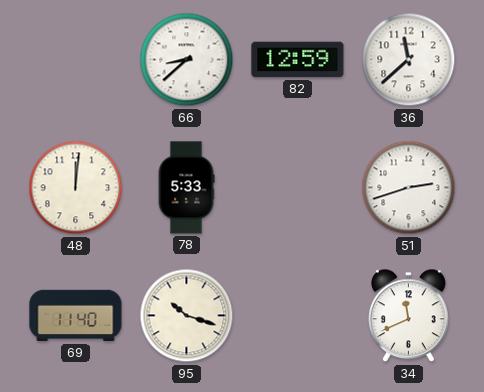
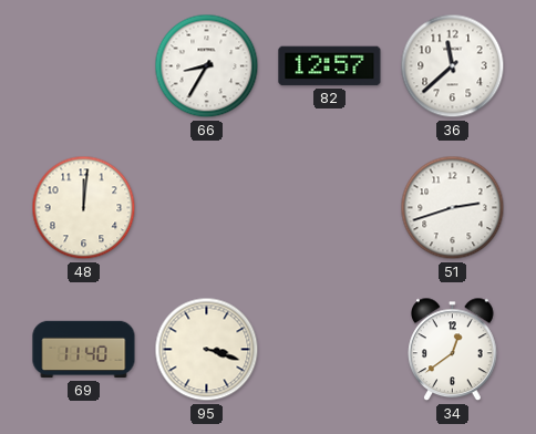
66: 8:38 -> 8:35
82: 12:59 -> 12:57
78: 5:33 -> none
95: 10:18 -> 3:18
34: 11:41 -> 12:39
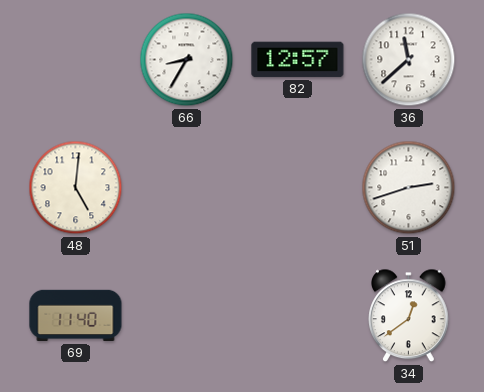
48: 12:01 -> 5:01
95: 3:18 -> none
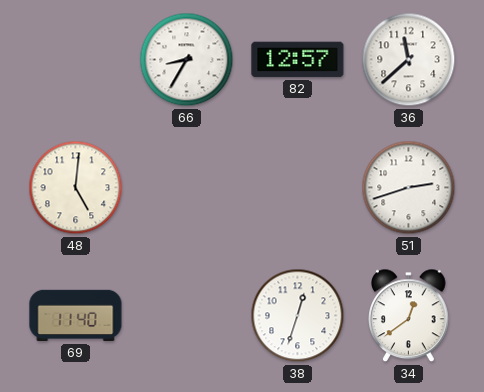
38: none -> 12:33
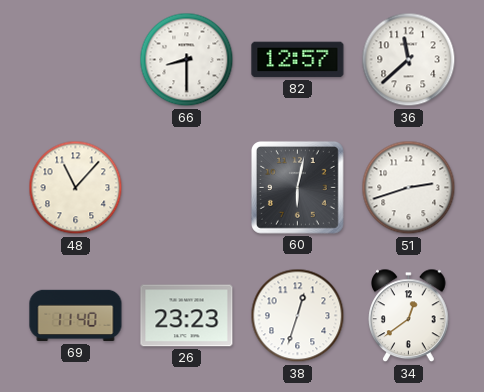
66: 8:35 -> 8:30
48: 5:01 -> 11:07
60: none -> 6:02
26: none -> 23:23
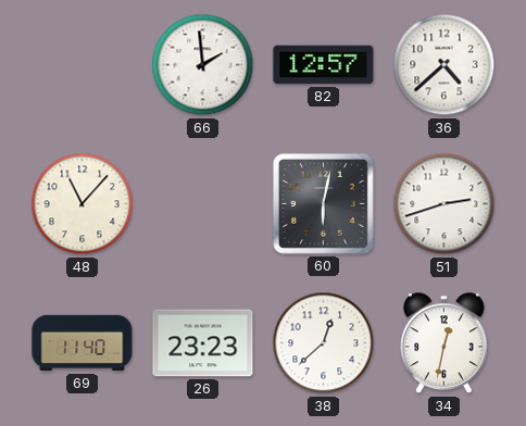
66: 8:30 -> 1:59
36: 11:38 -> 4:38
38: 12:33 -> 12:38
34: 12:39 -> 12:32
